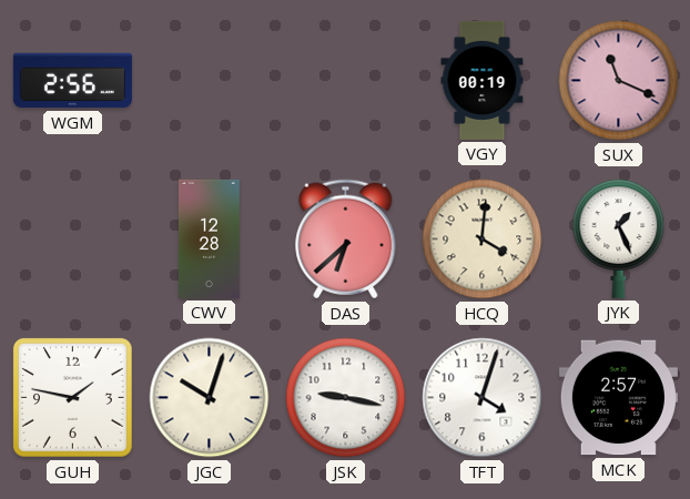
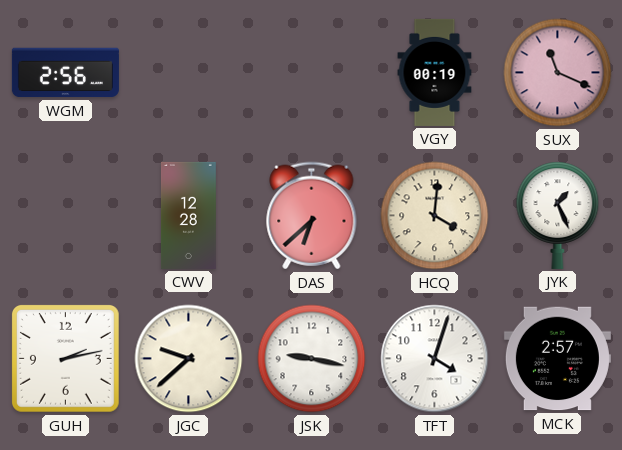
GUH: 1:47 -> 2:13
JGC: 10:03 -> 9:38
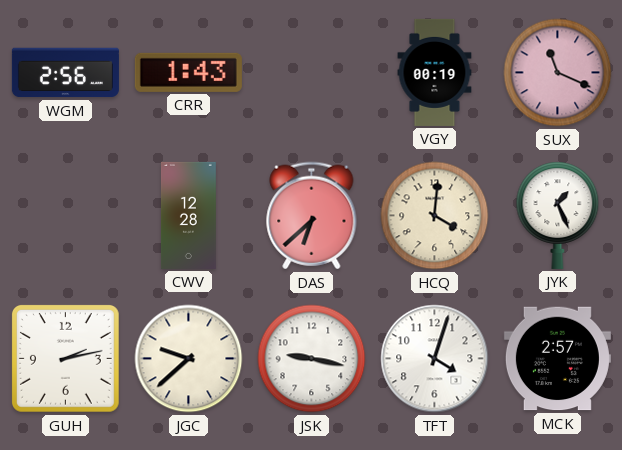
CRR: none -> 1:43
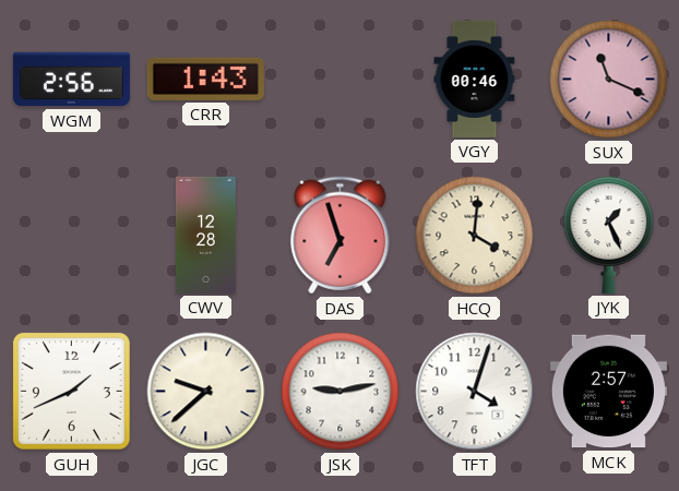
VGY: 00:19 -> 00:46
DAS: 6:38 -> 6:57
GUH: 2:13 -> 1:41
JSK: 9:17 -> 9:13
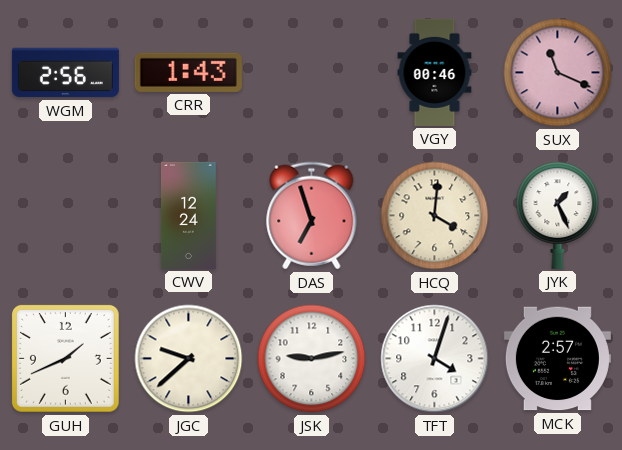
CWV: 12:28 -> 12:24
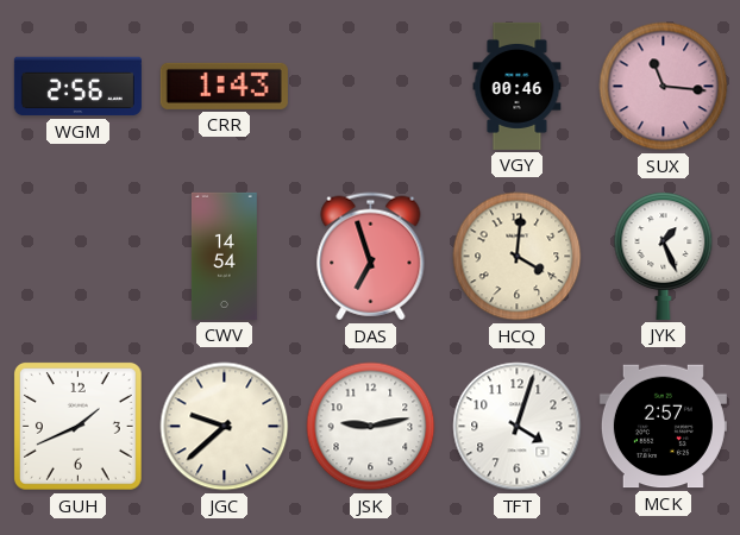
SUX: 11:19 -> 11:16
CWV: 12:24 -> 14:54
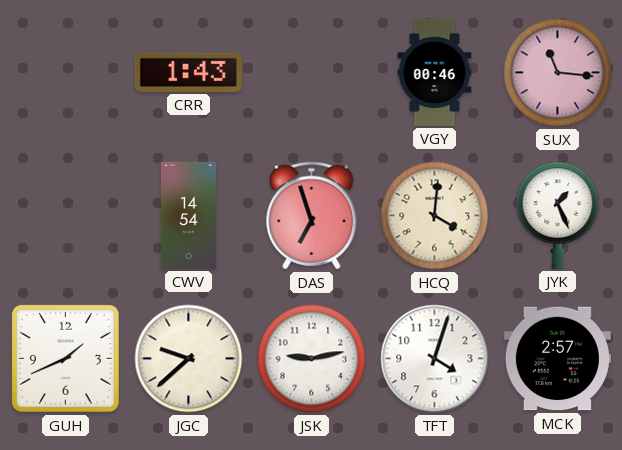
WGM: 2:56 -> none
